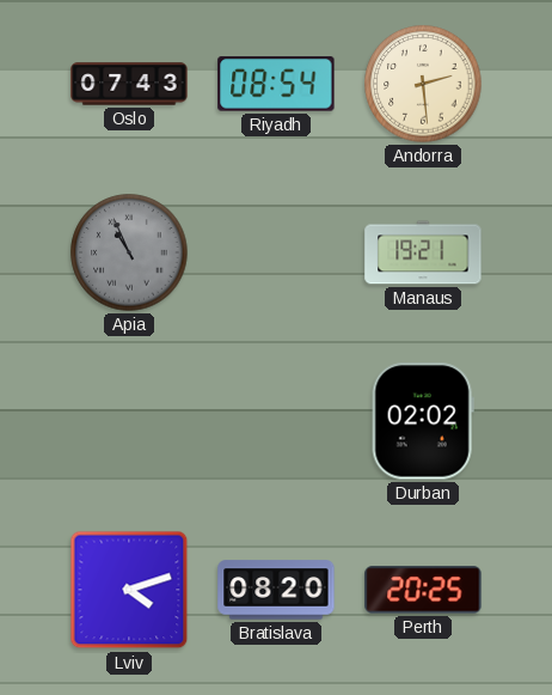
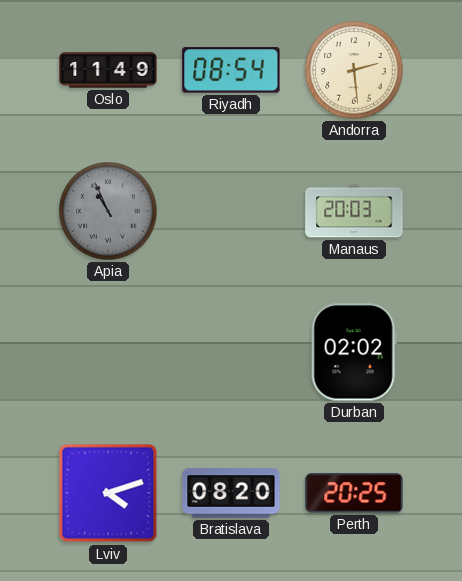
Oslo: 07:43 -> 11:49
Manaus: 19:21 -> 20:03
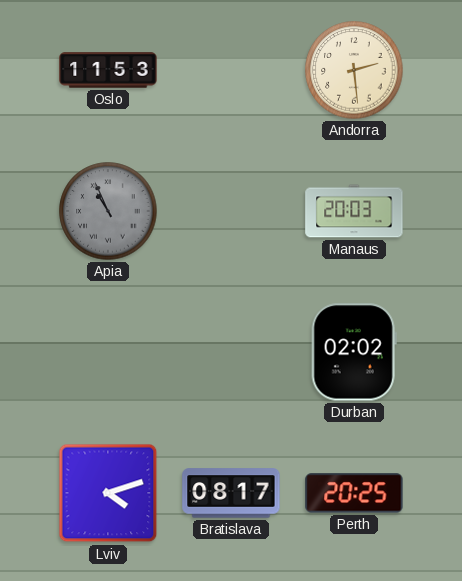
Oslo: 11:49 -> 11:53
Riyadh: 08:54 -> none
Bratislava: 08:20 -> 08:17
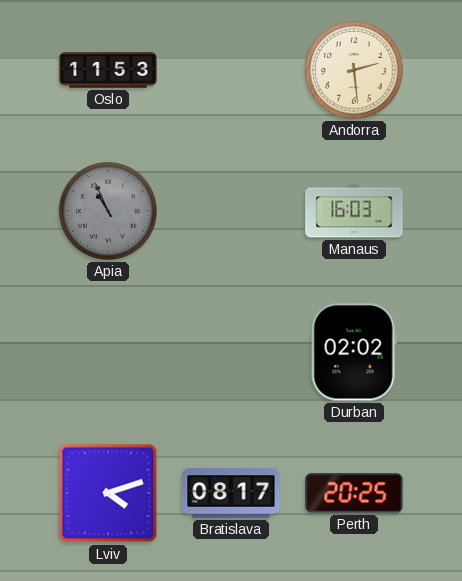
Manaus: 20:03 -> 16:03
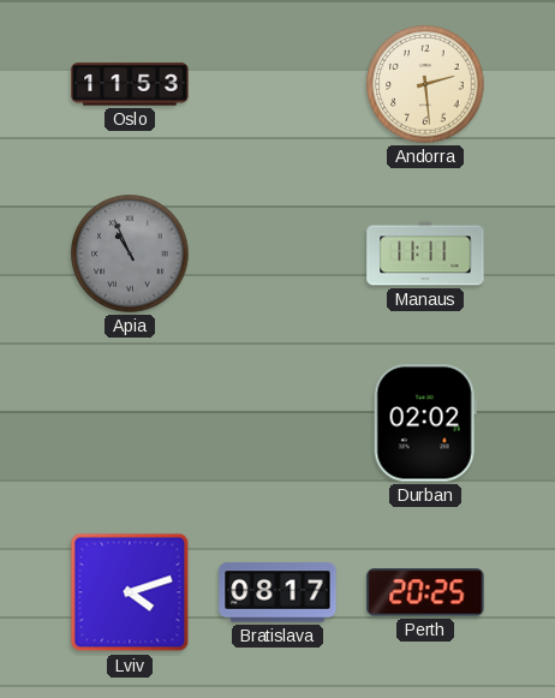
Manaus: 16:03 -> 11:11
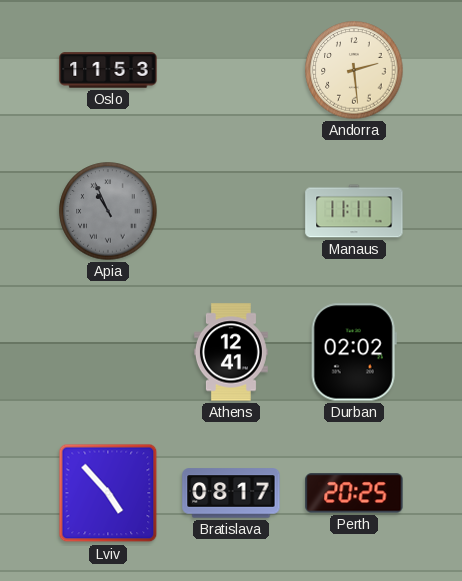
Athens: none -> 12:41
Lviv: 4:12 -> 4:53
